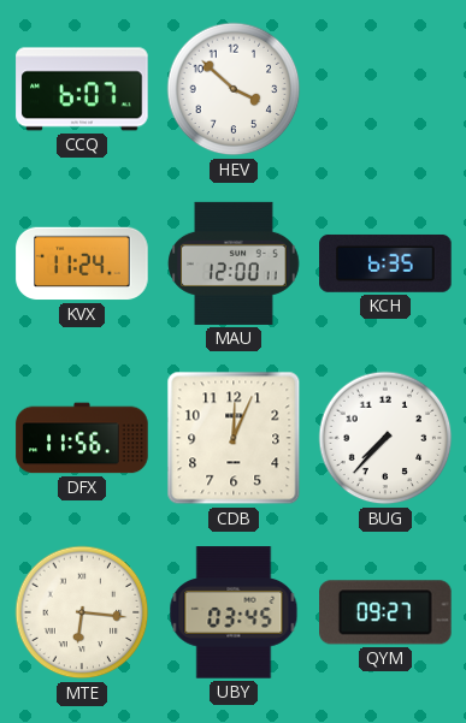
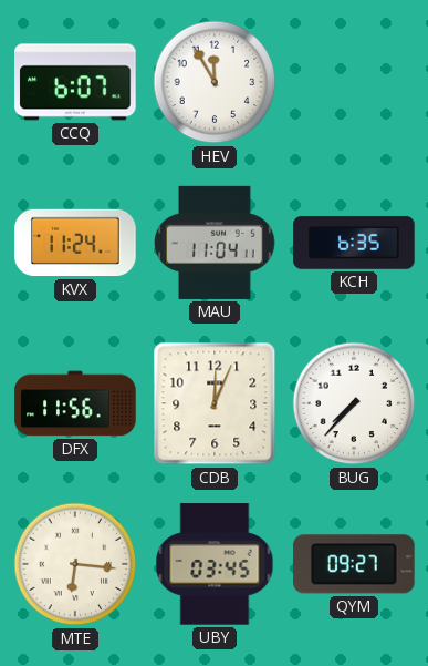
HEV: 3:52 -> 11:55
MAU: 12:00 -> 11:04
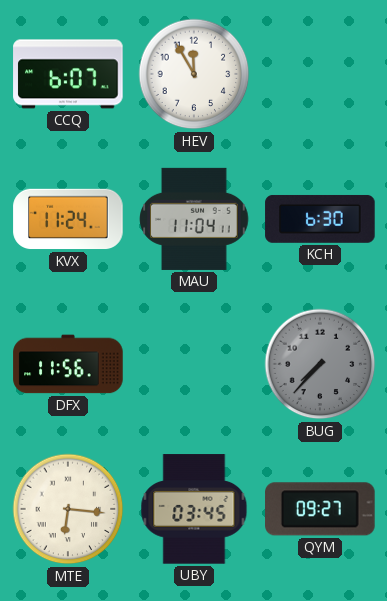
KCH: 6:35 -> 6:30
CDB: 12:04 -> none
BUG dial: white -> grey
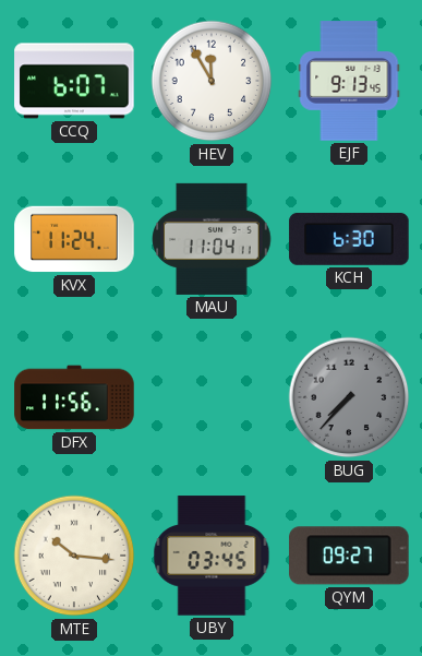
EJF: none -> 9:13
MTE: 6:16 -> 10:16
